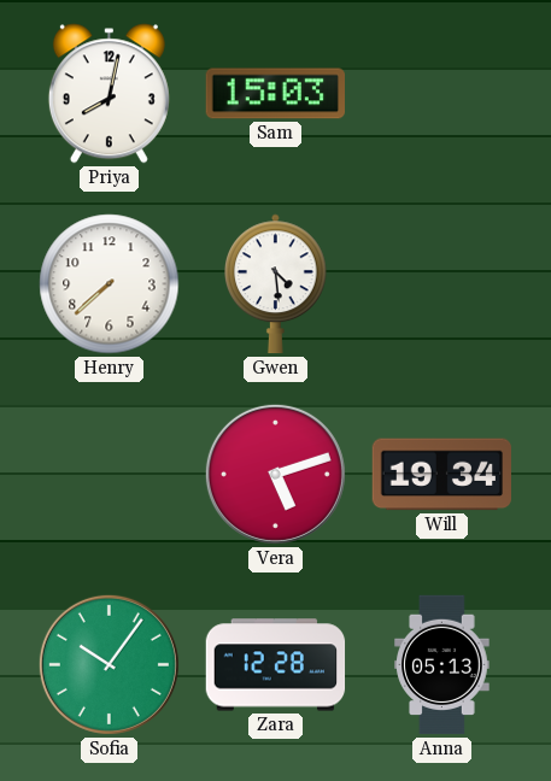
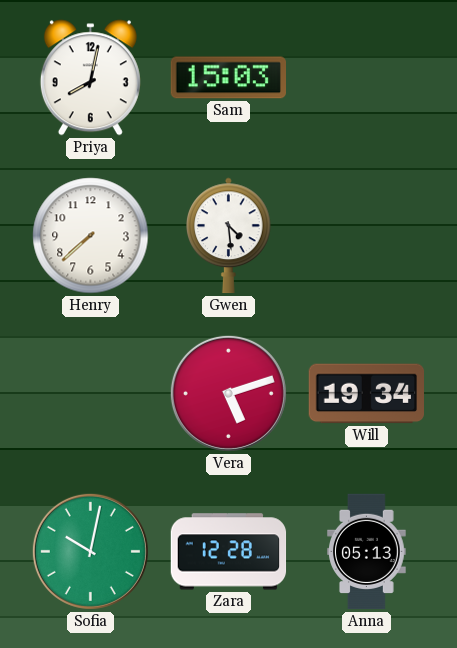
Sofia: 10:06 -> 10:02
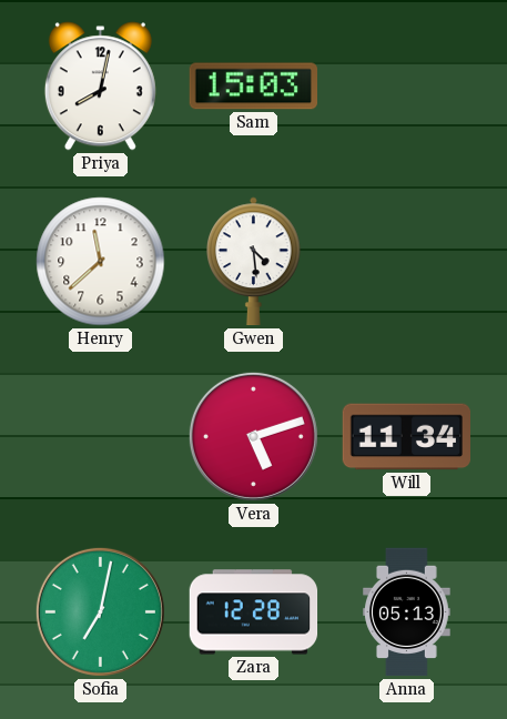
Henry: 7:38 -> 11:38
Will: 19:34 -> 11:34
Sofia: 10:02 -> 7:02
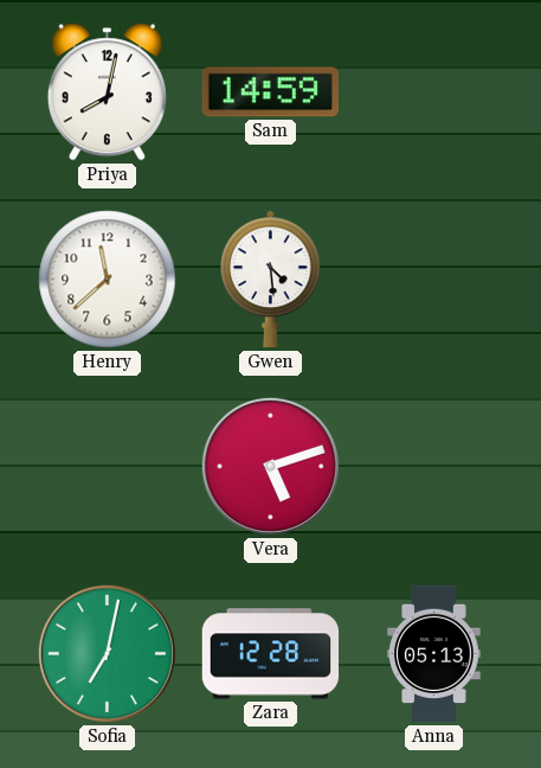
Sam: 15:03 -> 14:59
Will: 11:34 -> none
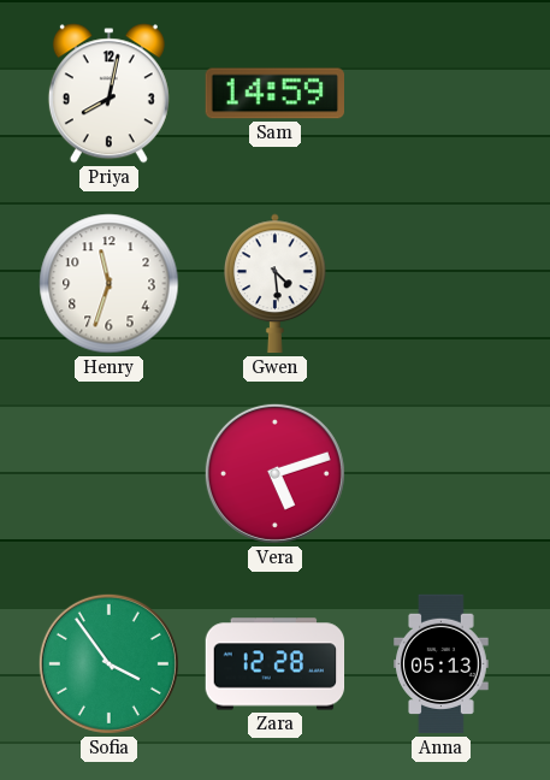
Henry: 11:38 -> 11:33
Sofia: 7:02 -> 3:54
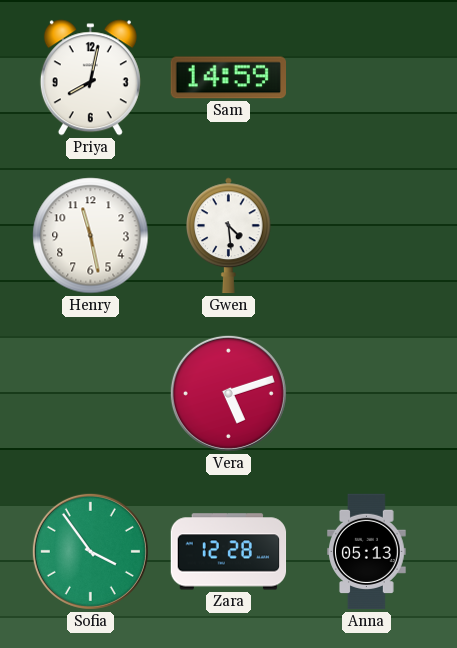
Henry: 11:33 -> 11:28
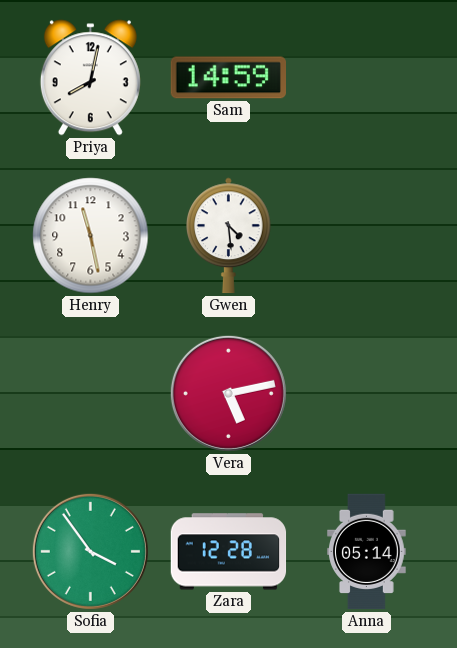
Vera: 5:12 -> 5:13
Anna: 05:13 -> 05:14
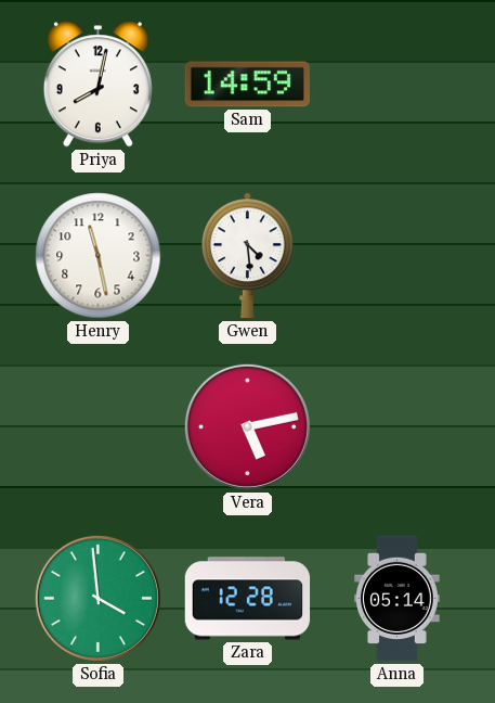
Sofia: 3:54 -> 3:59
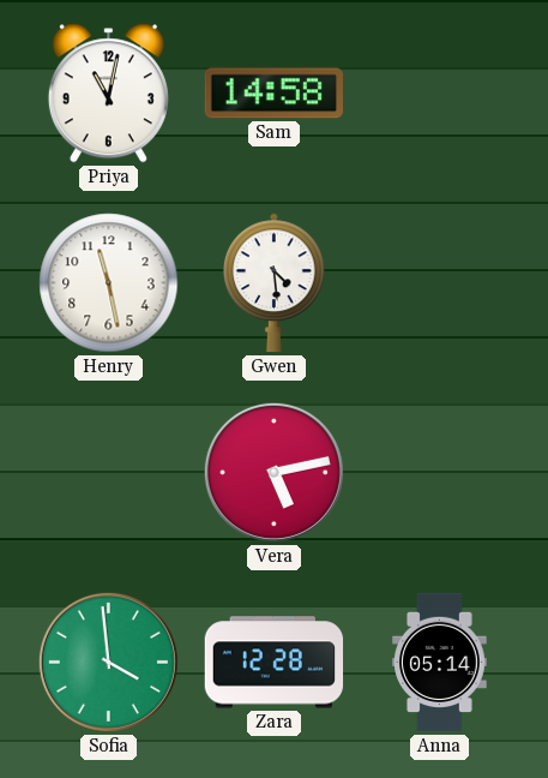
Priya: 8:02 -> 11:02
Sam: 14:59 -> 14:58
